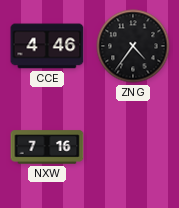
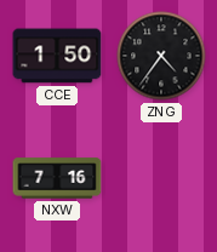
CCE: 4:46 -> 1:50
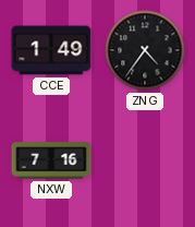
CCE: 1:50 -> 1:49
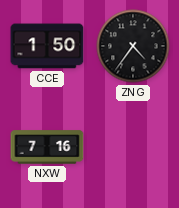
CCE: 1:49 -> 1:50
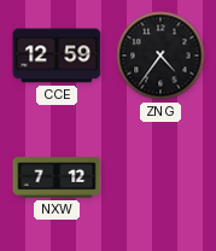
CCE: 1:50 -> 12:59
NXW: 7:16 -> 7:12
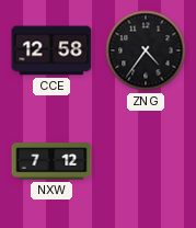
CCE: 12:59 -> 12:58
